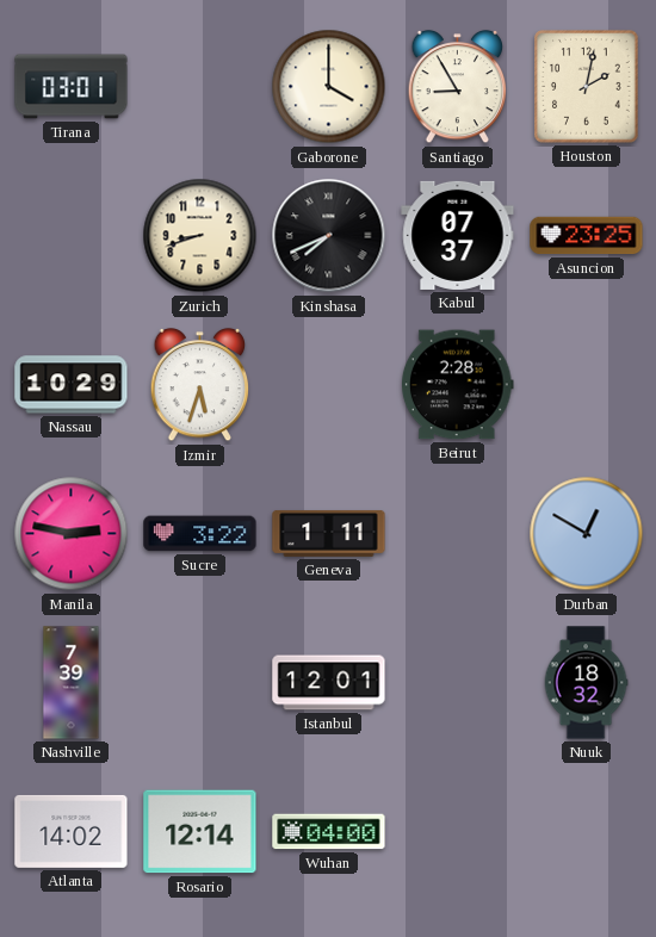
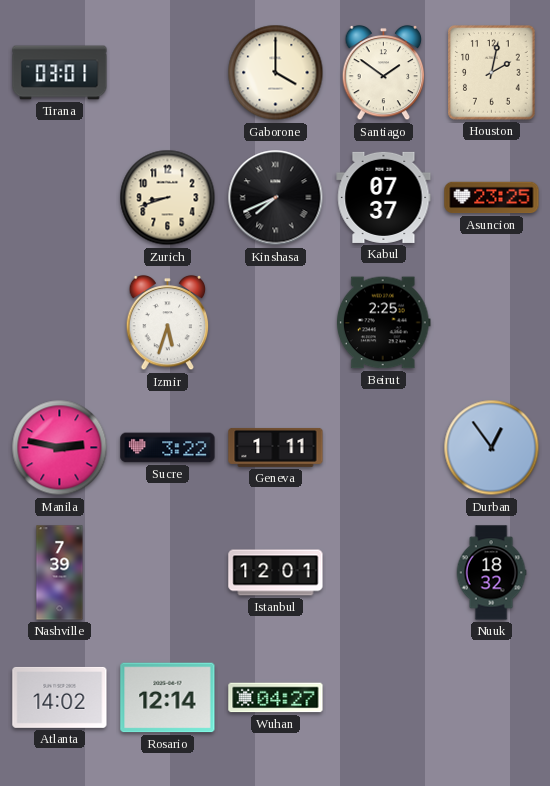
Santiago: 8:55 -> 1:51
Nassau: 10:29 -> none
Beirut: 2:28 -> 2:25
Durban: 12:50 -> 12:54
Wuhan: 04:00 -> 04:27
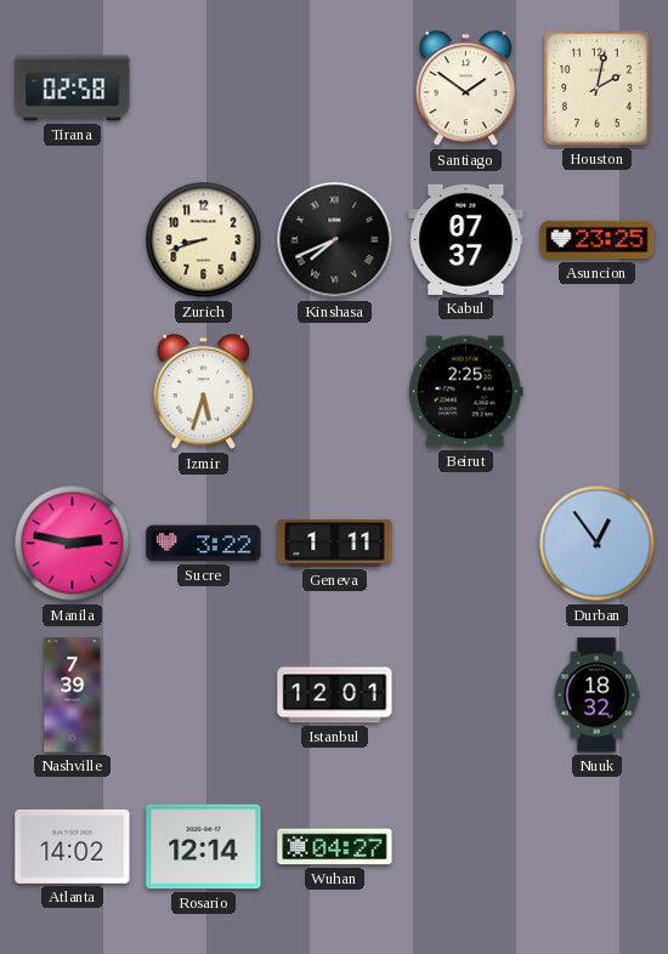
Tirana: 03:01 -> 02:58
Gaborone: 4:00 -> none
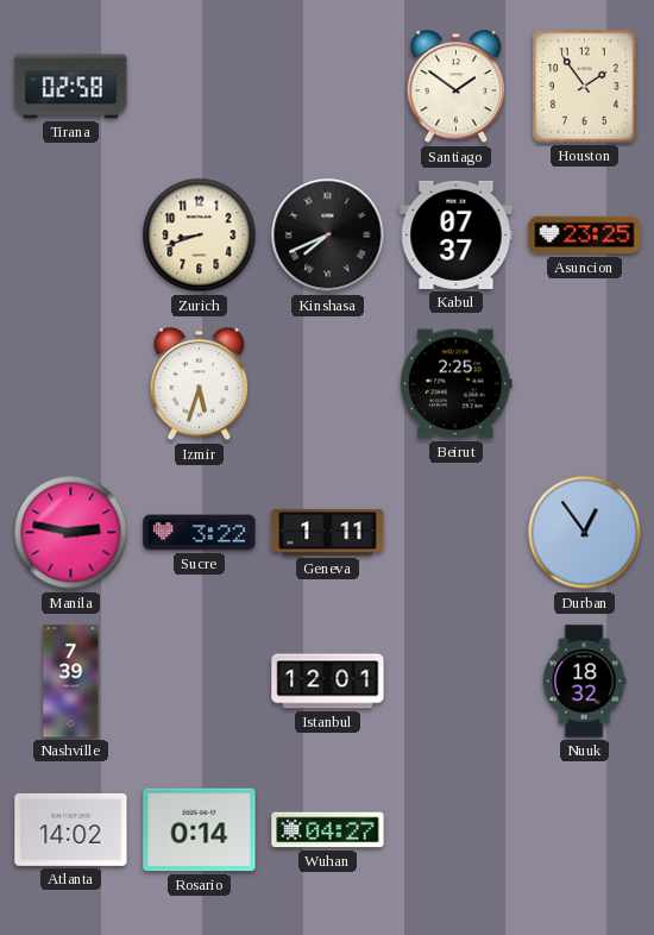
Houston: 2:02 -> 1:54
Rosario: 12:14 -> 0:14
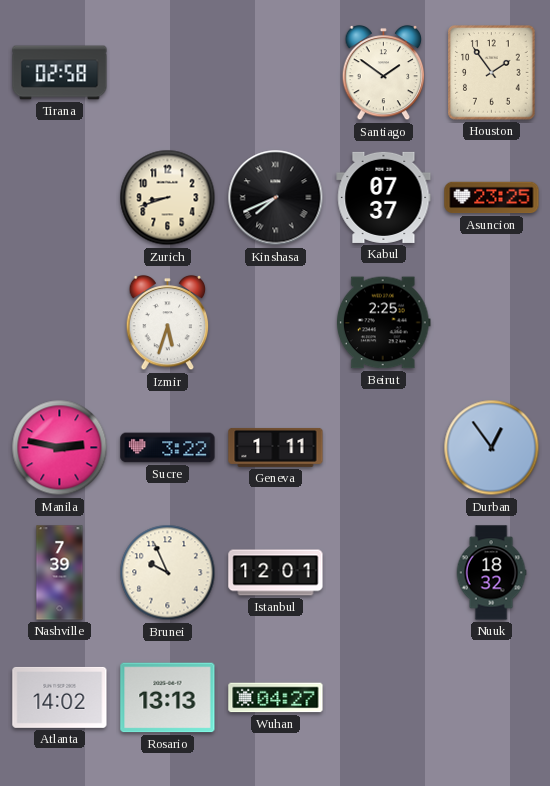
Brunei: none -> 9:56
Rosario: 0:14 -> 13:13
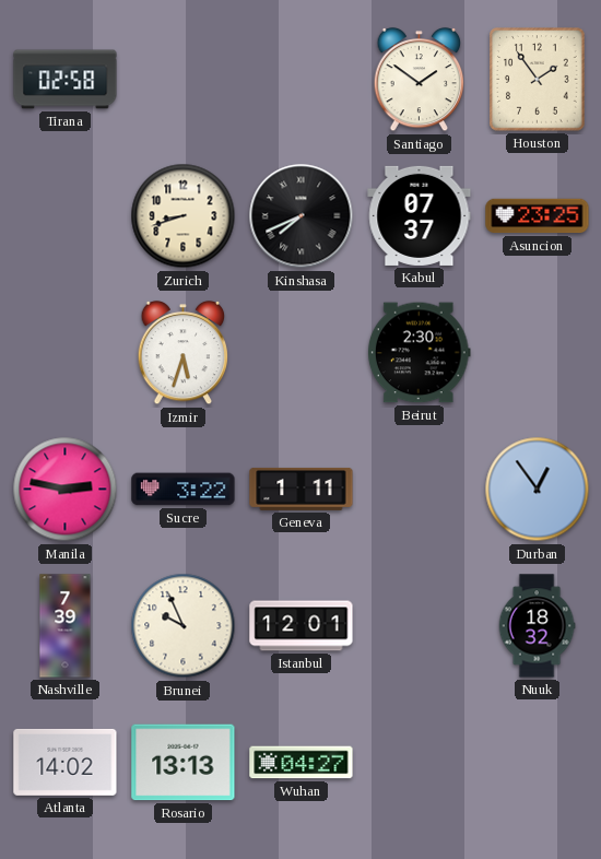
Beirut: 2:25 -> 2:30
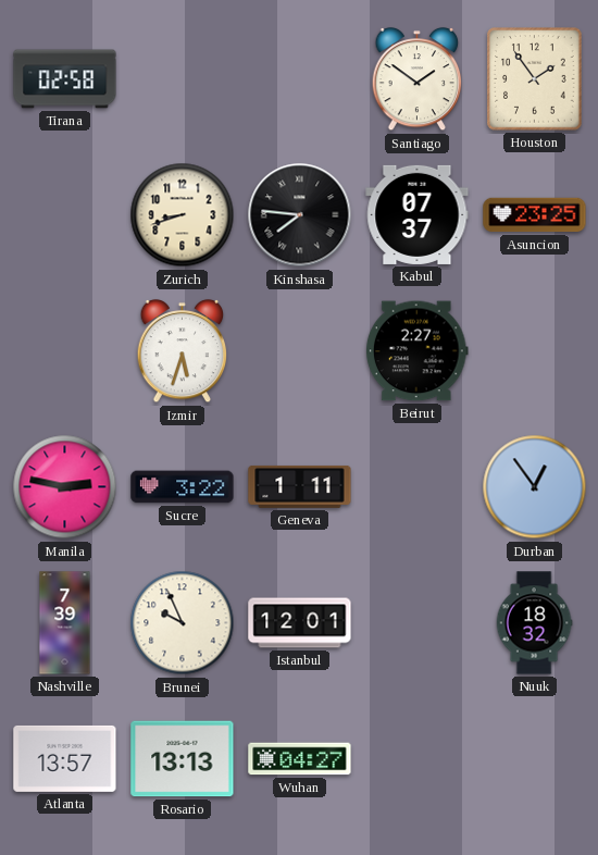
Kinshasa: 7:41 -> 7:46
Beirut: 2:30 -> 2:27
Atlanta: 14:02 -> 13:57
